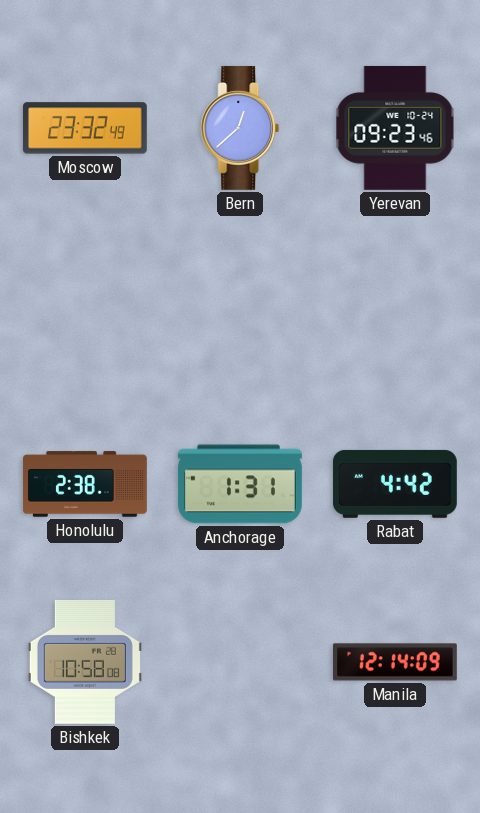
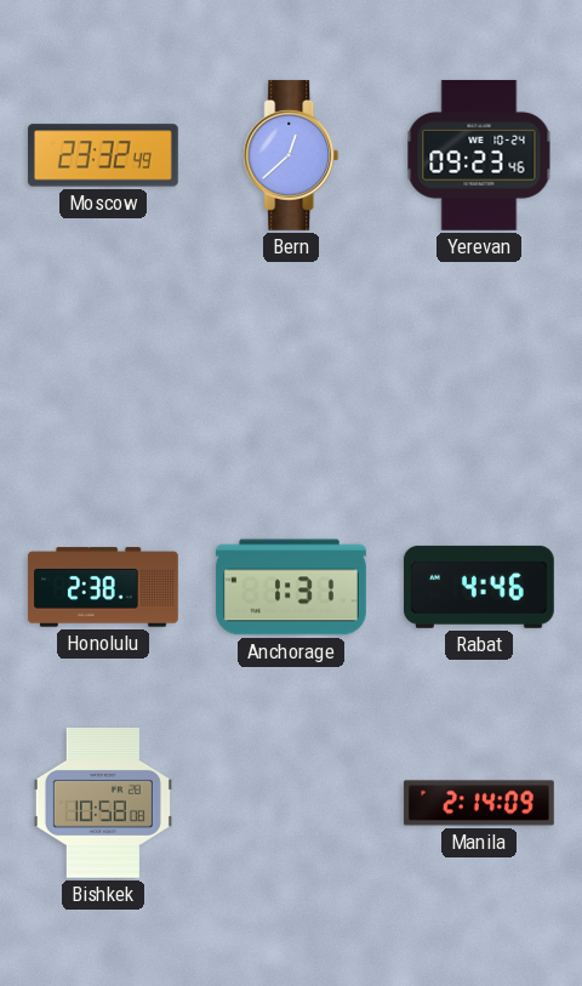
Rabat: 4:42 -> 4:46
Manila: 12:14 -> 2:14
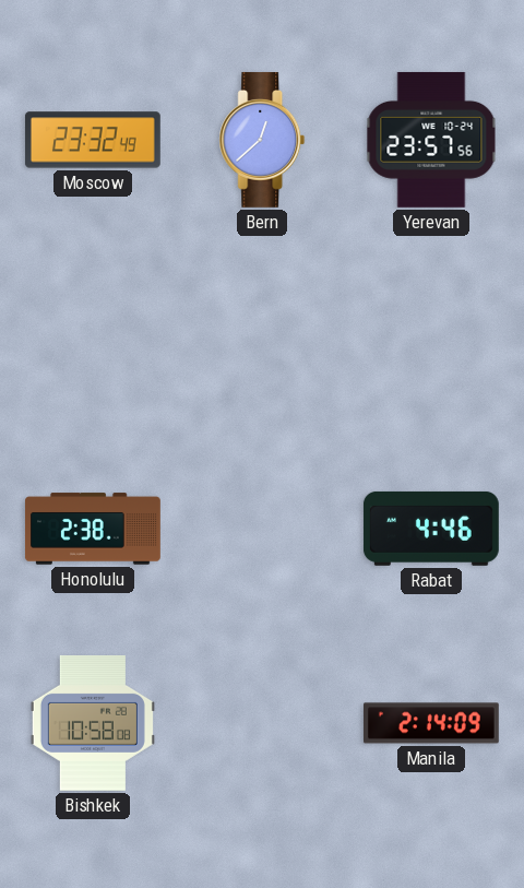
Yerevan: 09:23 -> 23:57
Anchorage: 1:31 -> none
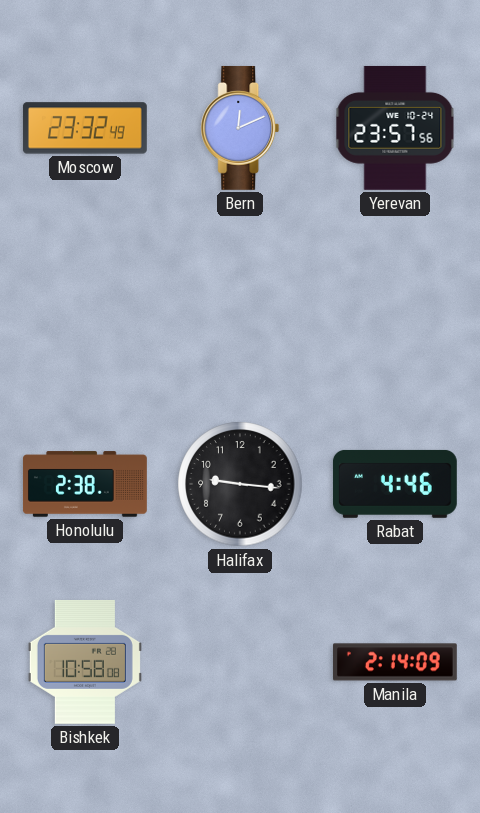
Bern: 12:38 -> 12:11
Halifax: none -> 9:16
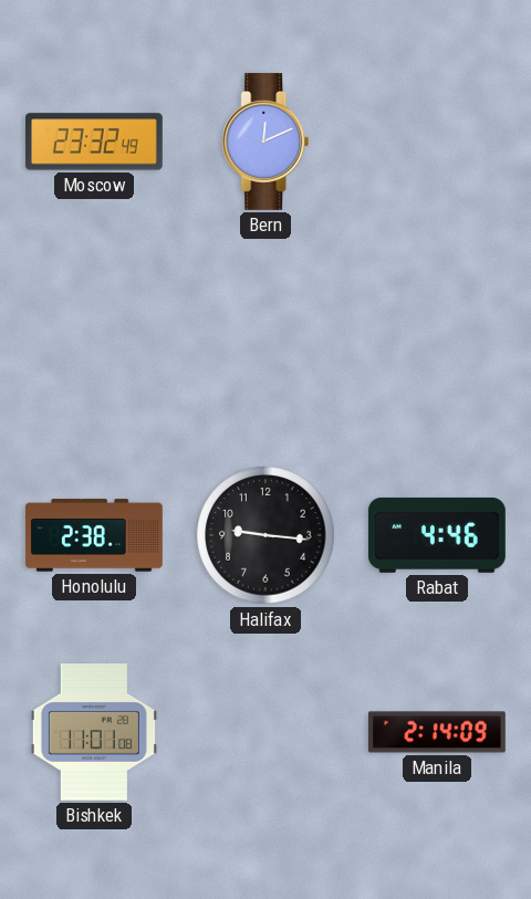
Yerevan: 23:57 -> none
Bishkek: 10:58 -> 11:01
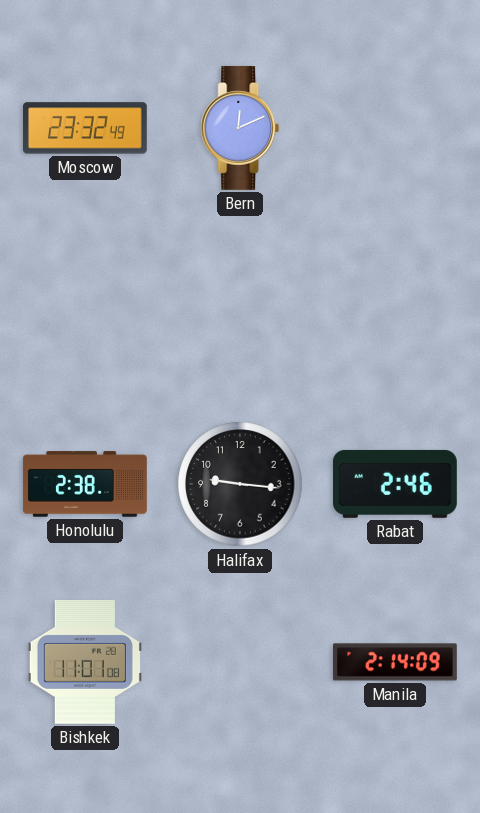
Rabat: 4:46 -> 2:46
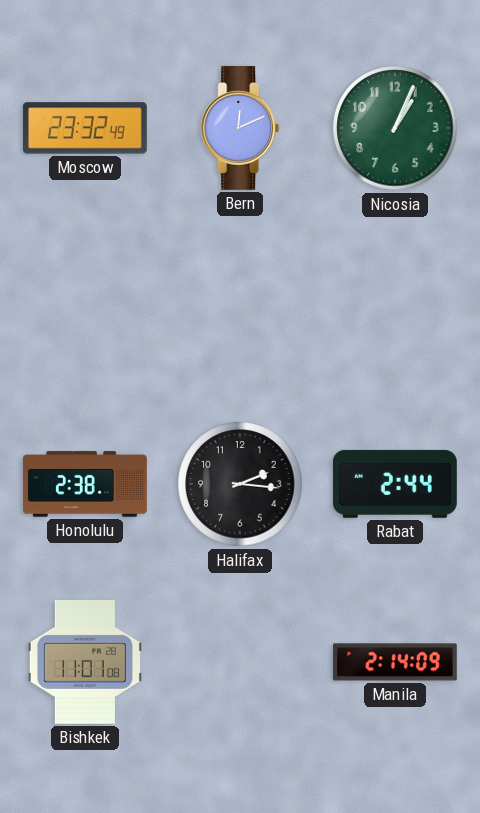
Nicosia: none -> 1:04
Halifax: 9:16 -> 2:16
Rabat: 2:46 -> 2:44
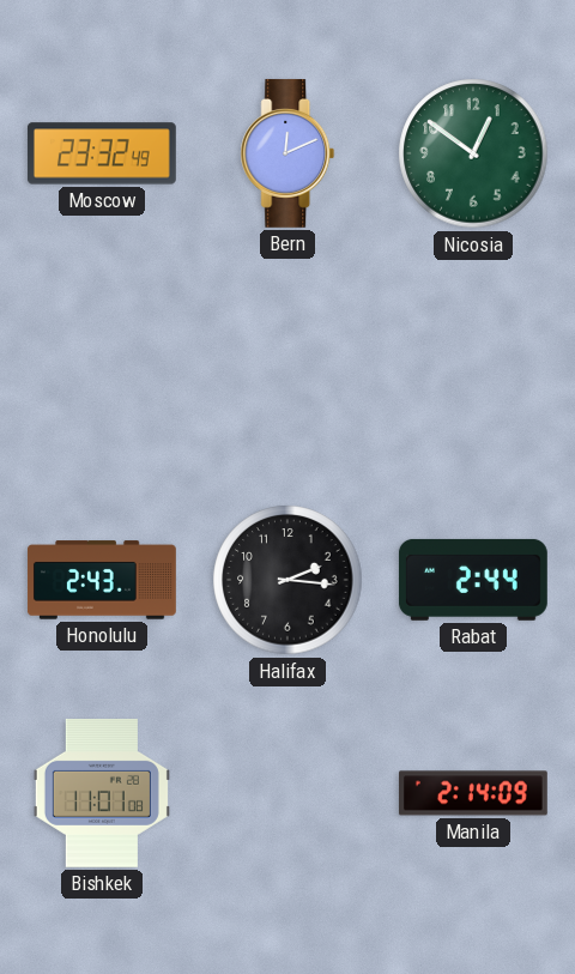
Nicosia: 1:04 -> 12:51
Honolulu: 2:38 -> 2:43
